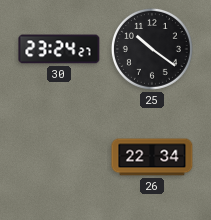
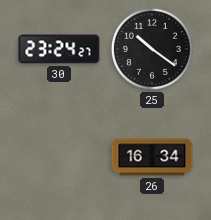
26: 22:34 -> 16:34
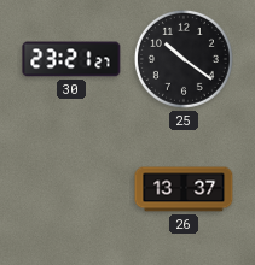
30: 23:24 -> 23:21
26: 16:34 -> 13:37
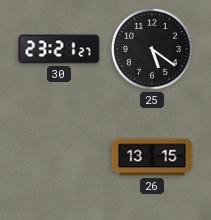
25: 10:21 -> 5:21
26: 13:37 -> 13:15
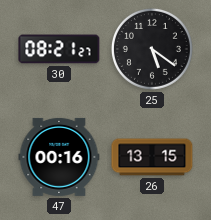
30: 23:21 -> 08:21
47: none -> 00:16
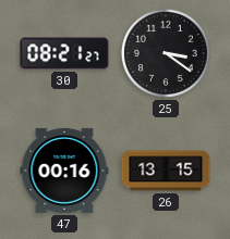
25: 5:21 -> 3:21
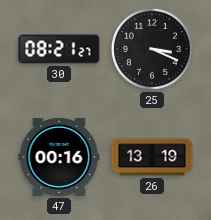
25: 3:21 -> 3:19
26: 13:15 -> 13:19
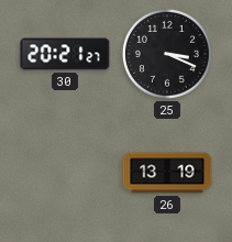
30: 08:21 -> 20:21
47: 00:16 -> none
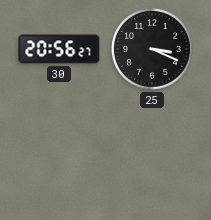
30: 20:21 -> 20:56
26: 13:19 -> none
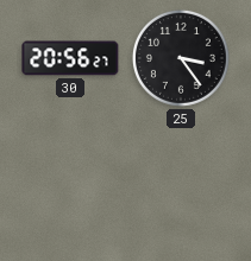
25: 3:19 -> 3:24
